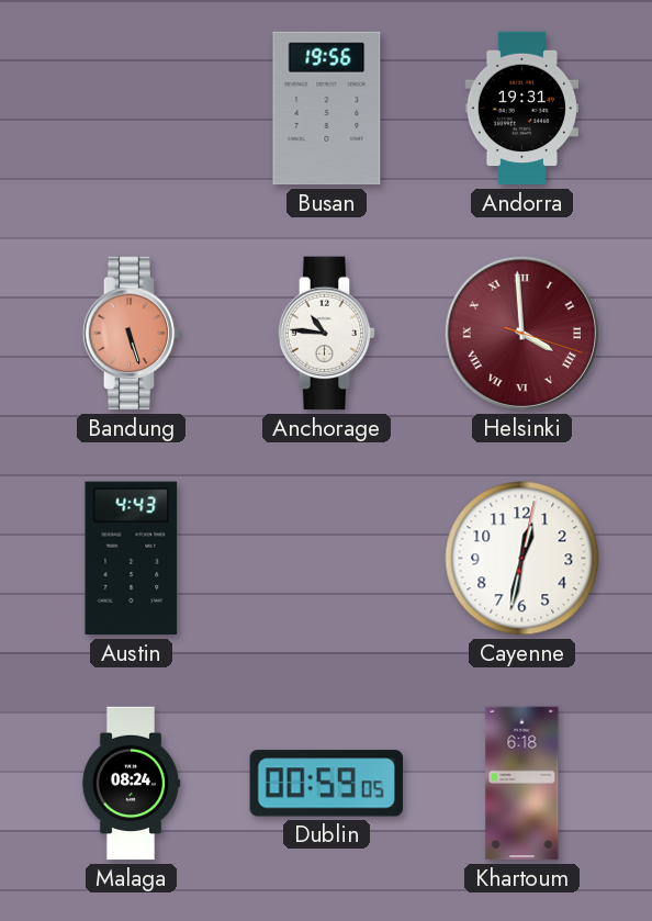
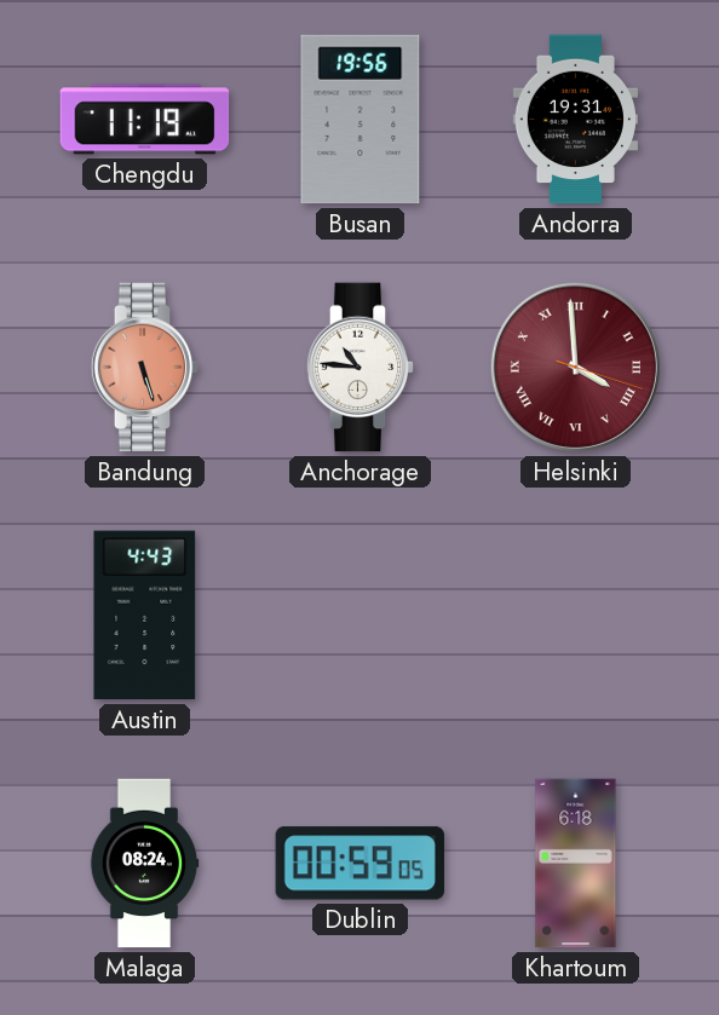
Chengdu: none -> 11:19
Cayenne: 12:32 -> none
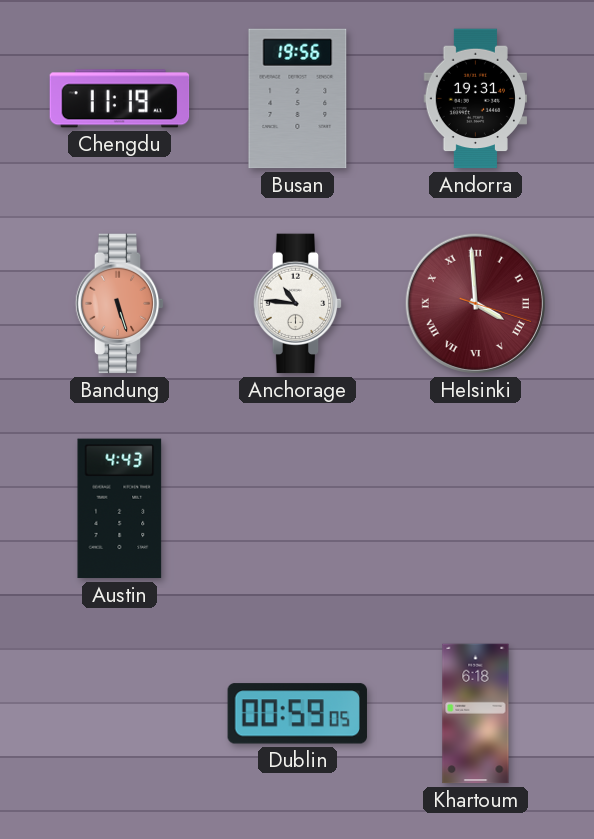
Malaga: 08:24 -> none
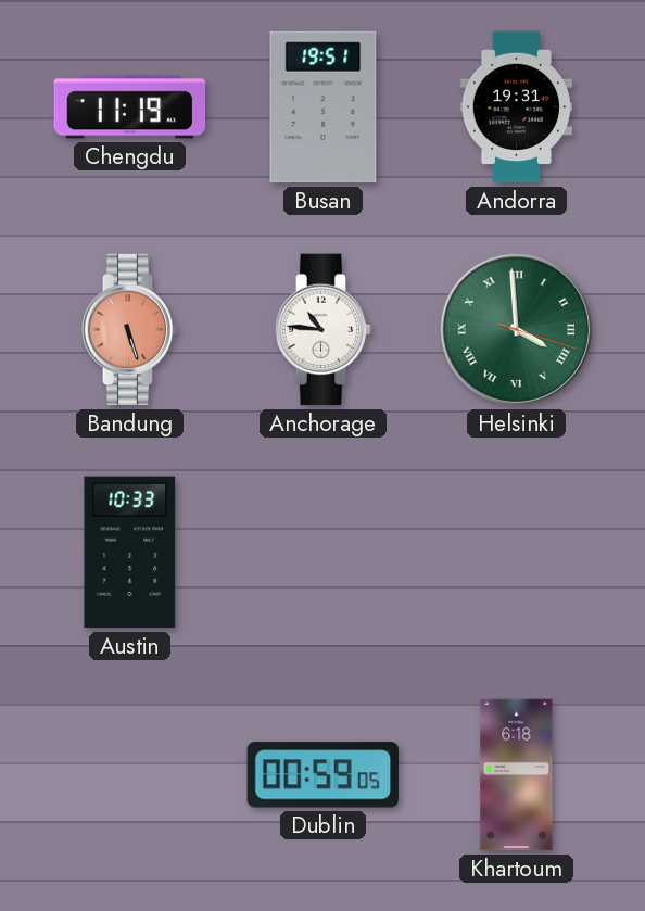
Busan: 19:56 -> 19:51
Helsinki dial: burgundy -> green
Austin: 4:43 -> 10:33
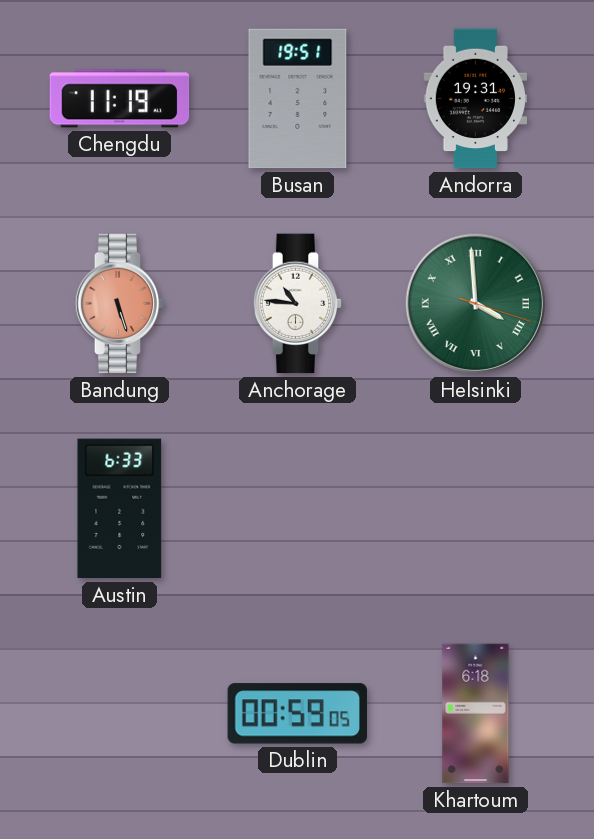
Austin: 10:33 -> 6:33
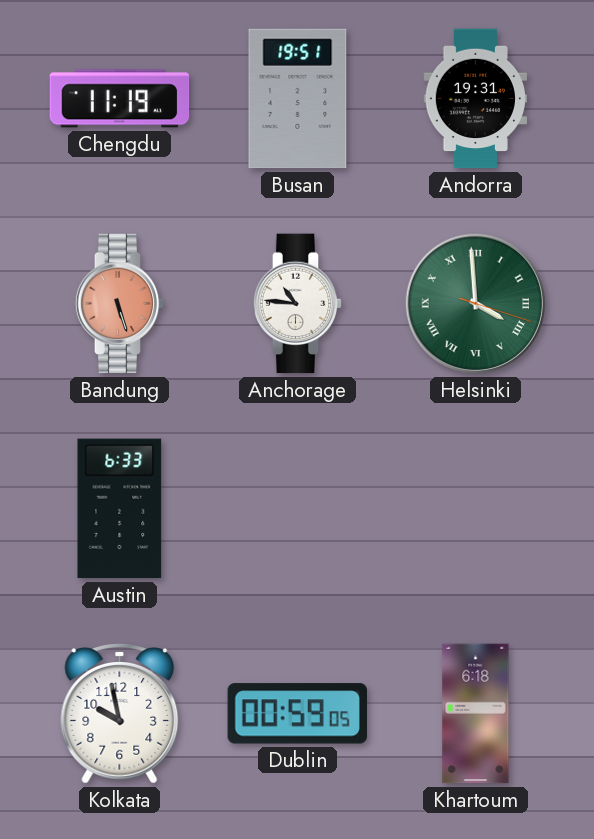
Kolkata: none -> 9:58
